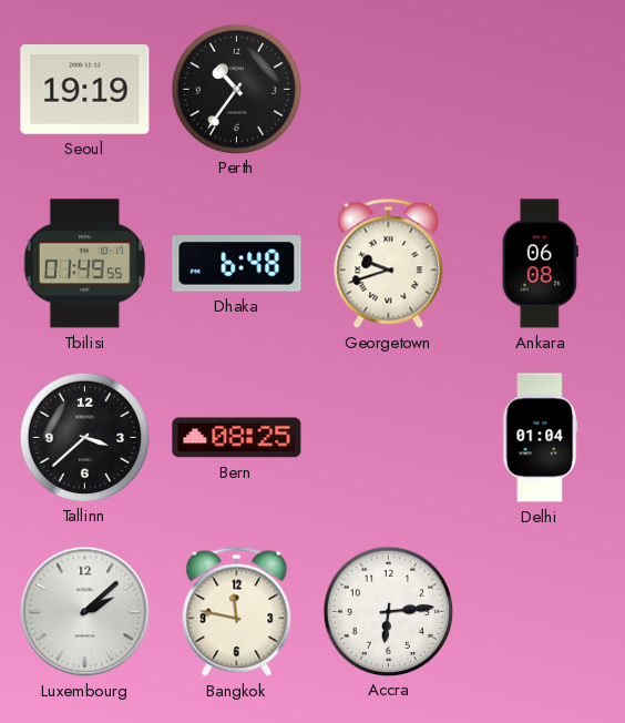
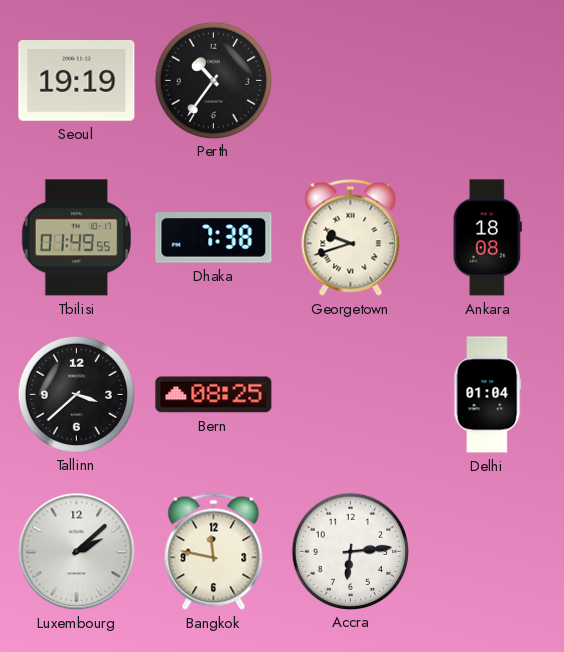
Dhaka: 6:48 -> 7:38
Ankara: 06:08 -> 18:08
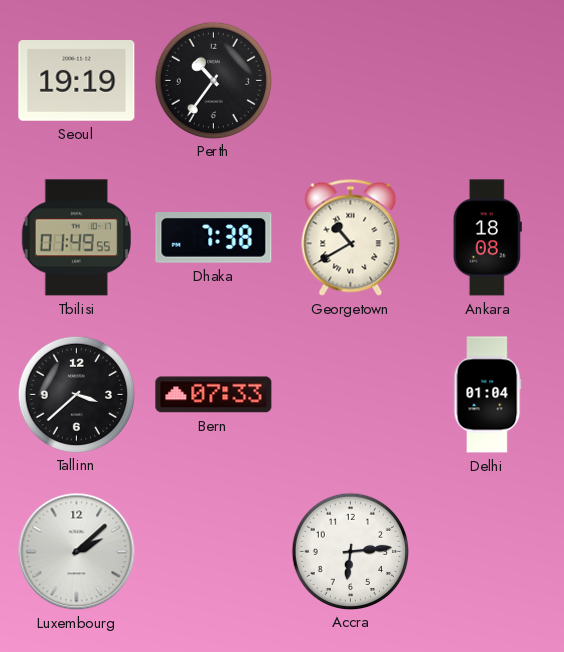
Georgetown: 9:42 -> 10:40
Bern: 08:25 -> 07:33
Bangkok: 11:47 -> none
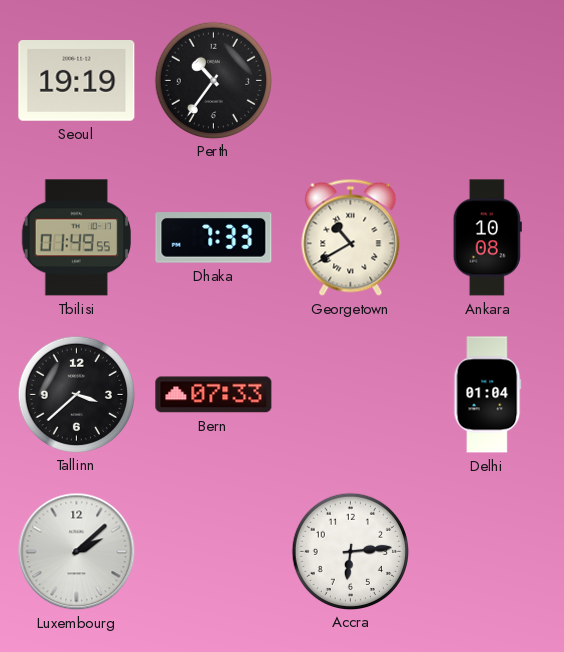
Dhaka: 7:38 -> 7:33
Ankara: 18:08 -> 10:08
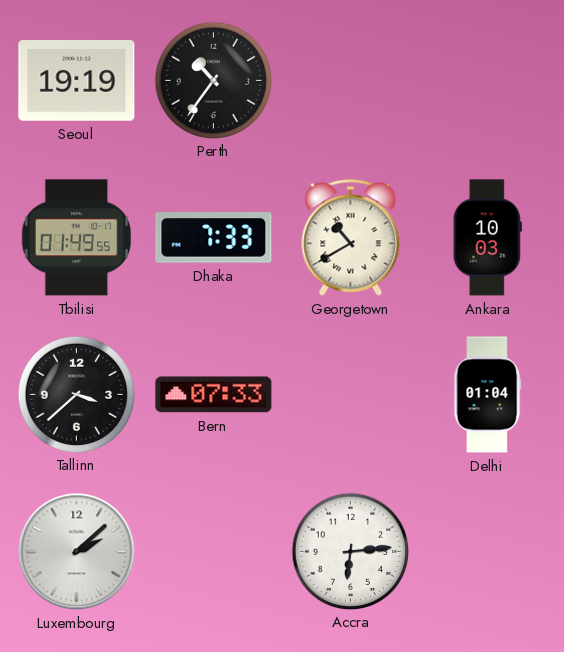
Ankara: 10:08 -> 10:03
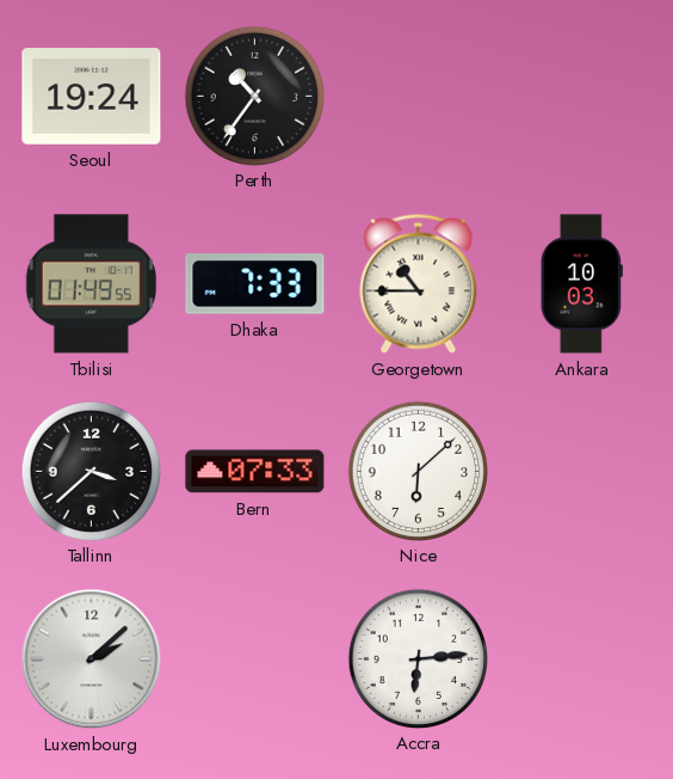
Seoul: 19:19 -> 19:24
Georgetown: 10:40 -> 10:45
Nice: none -> 6:08
Delhi: 01:04 -> none
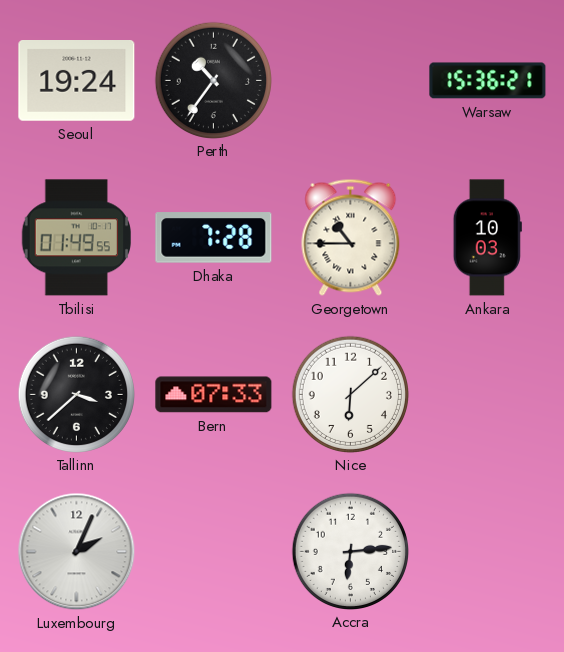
Warsaw: none -> 15:36
Dhaka: 7:33 -> 7:28
Luxembourg: 2:08 -> 2:04
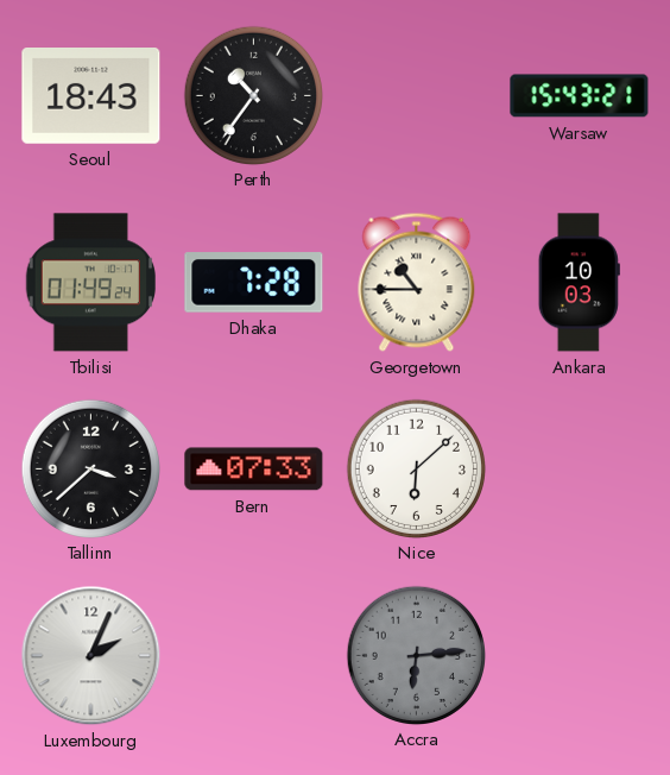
Seoul: 19:24 -> 18:43
Warsaw: 15:36 -> 15:43
Tbilisi: 01:49:55 -> 01:49:24
Accra dial: white -> grey
